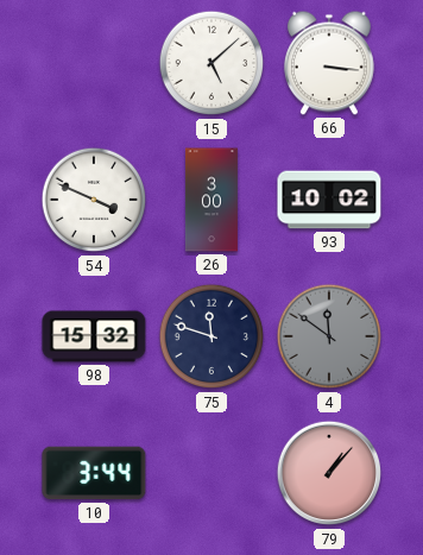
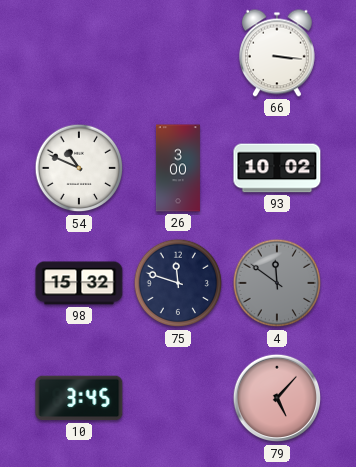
15: 5:08 -> none
54: 3:49 -> 10:49
10: 3:44 -> 3:45
79: 1:07 -> 5:07
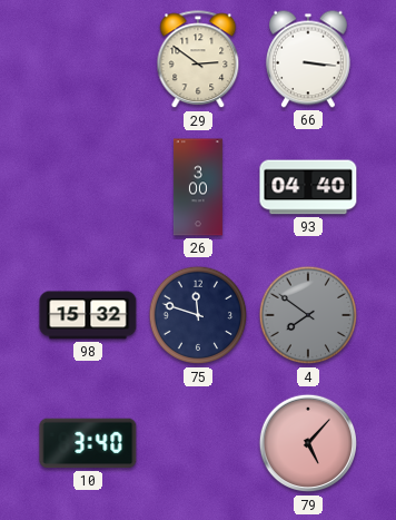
29: none -> 2:51
54: 10:49 -> none
93: 10:02 -> 04:40
4: 11:51 -> 7:51
10: 3:45 -> 3:40
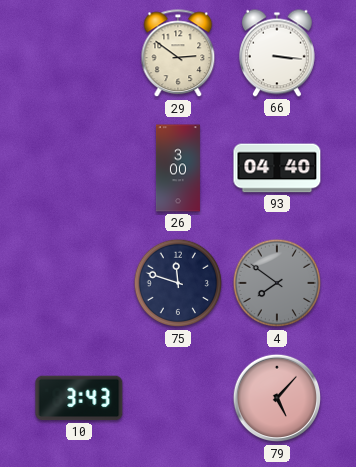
98: 15:32 -> none
10: 3:40 -> 3:43
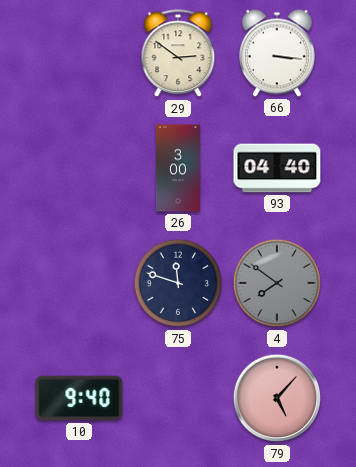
10: 3:43 -> 9:40
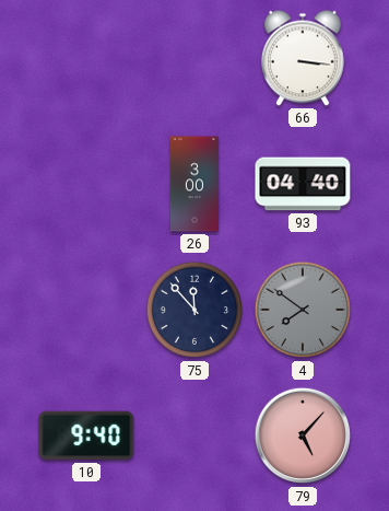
29: 2:51 -> none
75: 11:48 -> 11:53
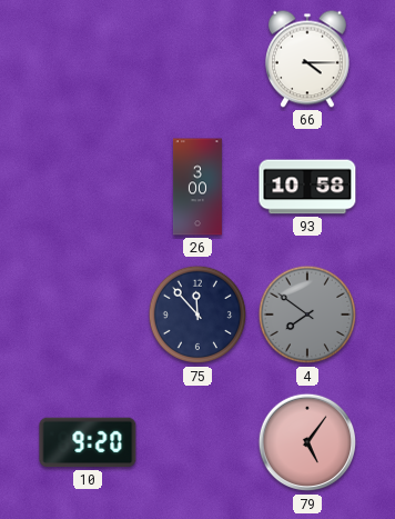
66: 3:16 -> 4:15
93: 04:40 -> 10:58
10: 9:40 -> 9:20
79: 5:07 -> 5:06
